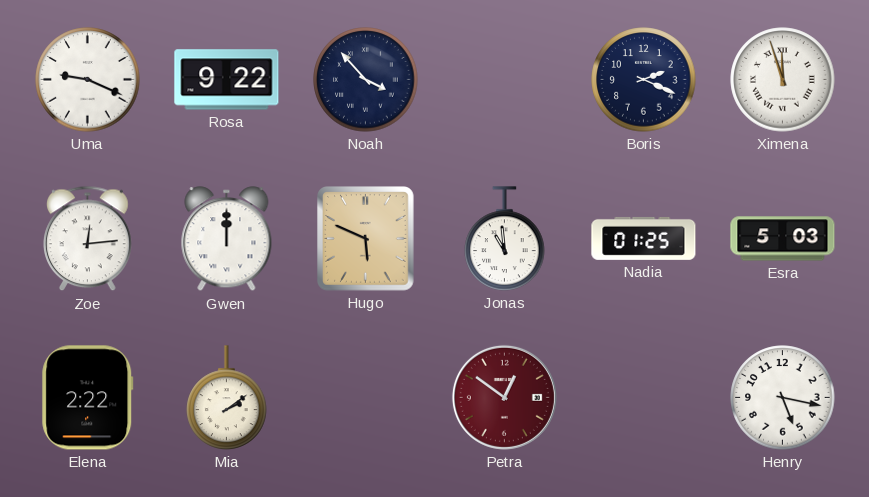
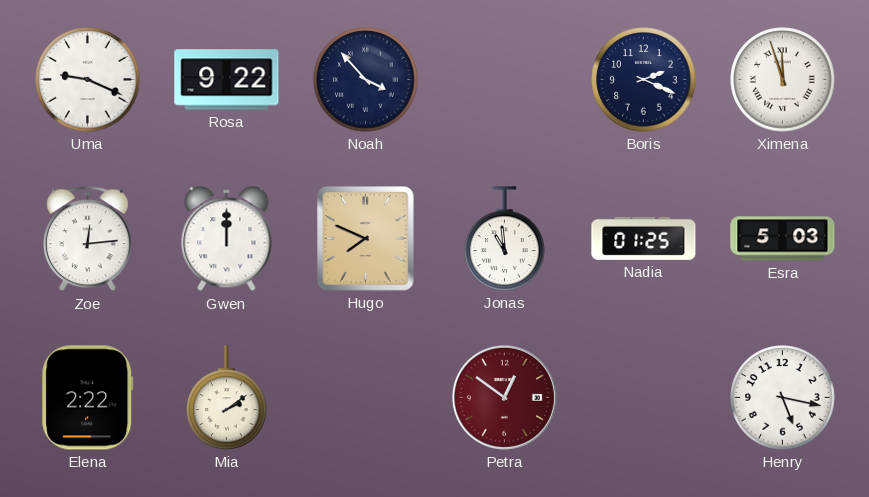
Hugo: 5:49 -> 7:49
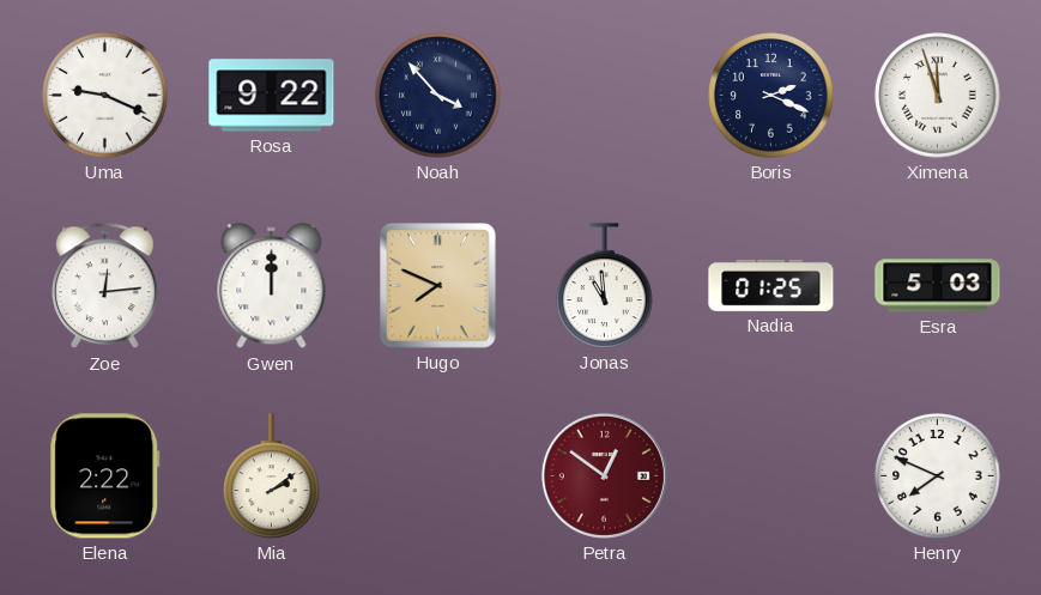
Henry: 5:17 -> 7:49
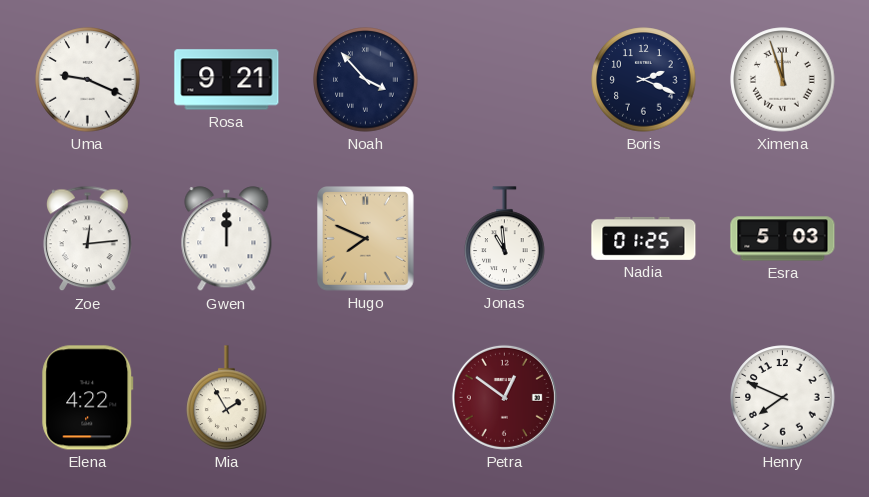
Rosa: 9:22 -> 9:21
Elena: 2:22 -> 4:22
Mia: 2:09 -> 1:55
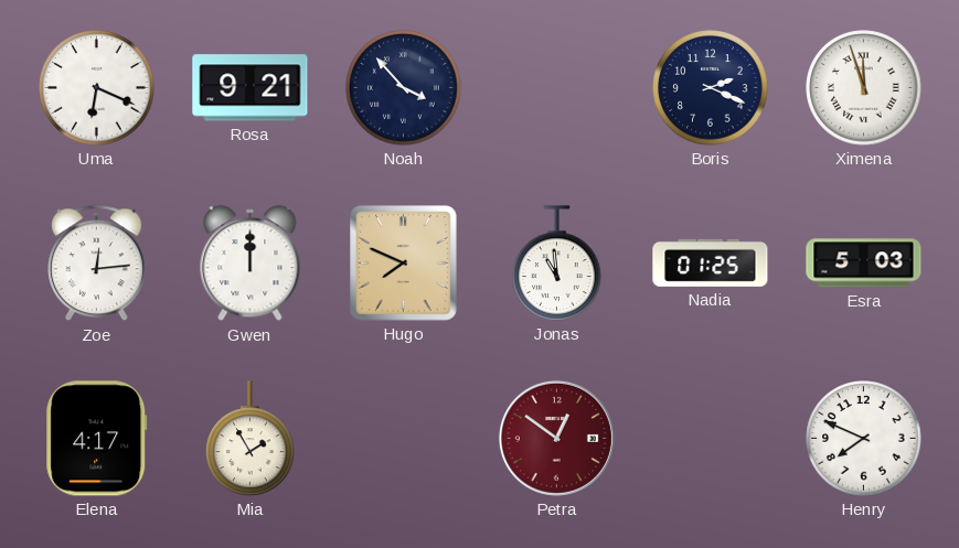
Uma: 9:19 -> 6:19
Elena: 4:22 -> 4:17
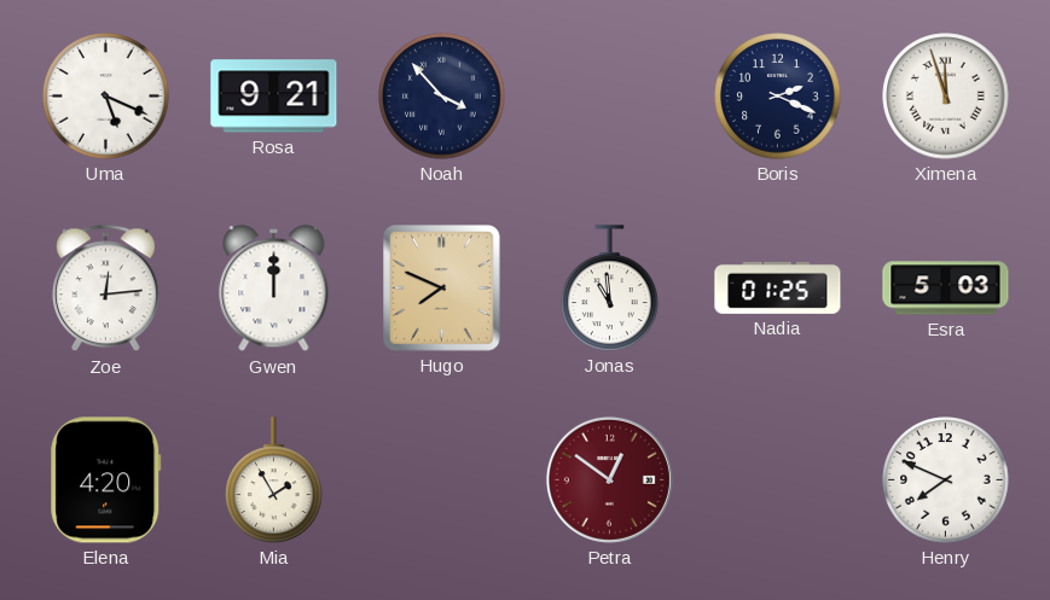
Uma: 6:19 -> 5:19
Elena: 4:17 -> 4:20
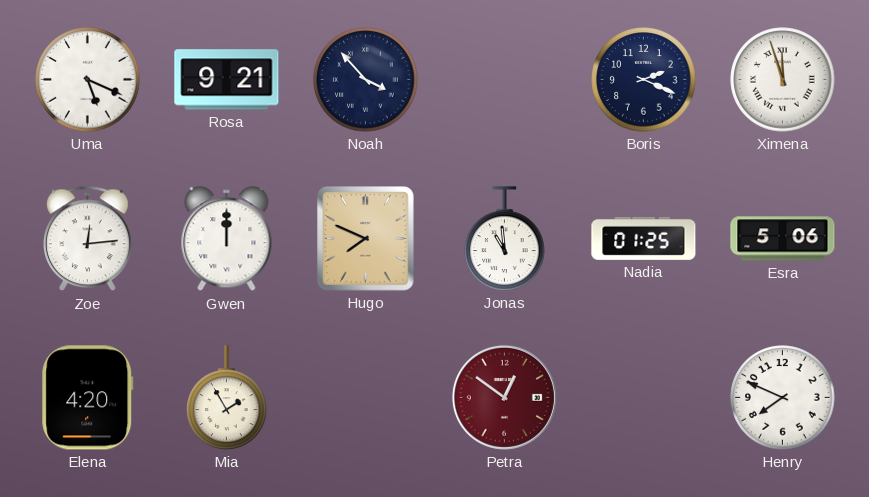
Esra: 5:03 -> 5:06
